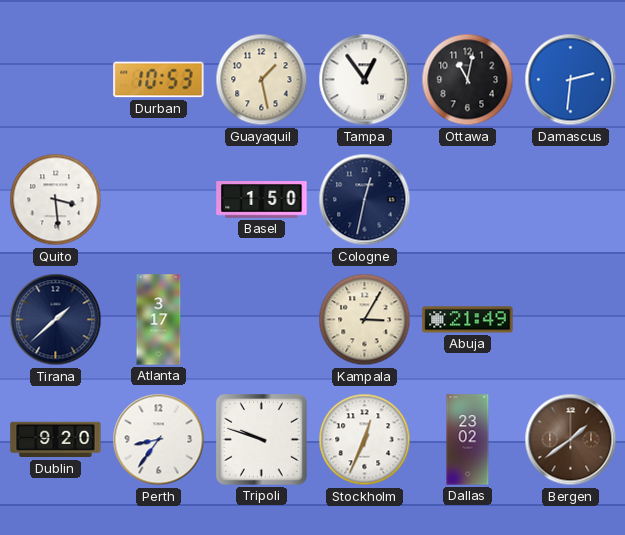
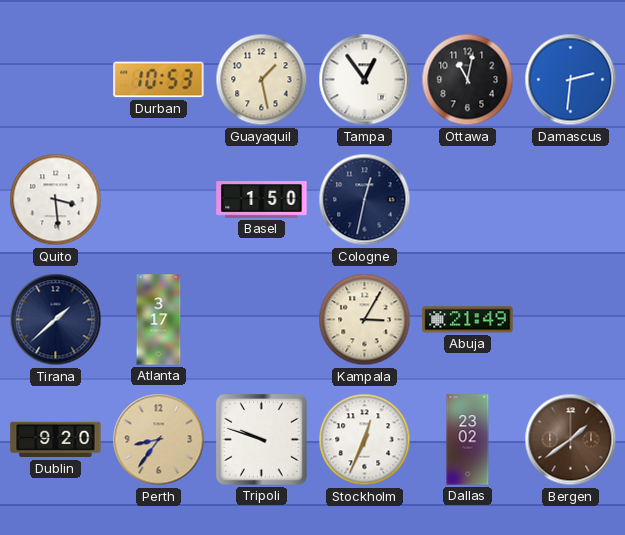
Perth dial: white -> champagne
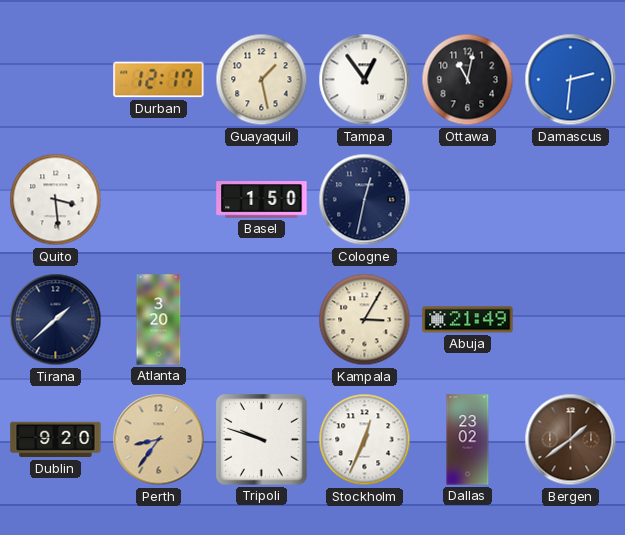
Durban: 10:53 -> 12:17
Atlanta: 3:17 -> 3:20
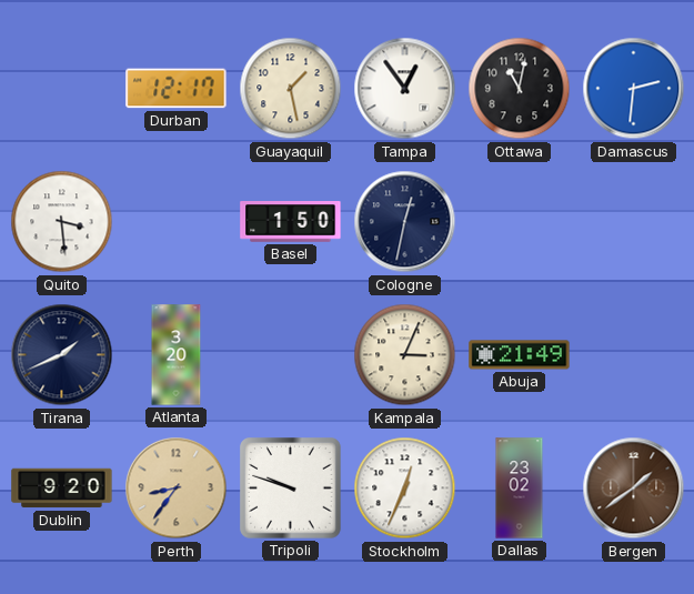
Tirana: 1:38 -> 1:41
Kampala: 3:05 -> 3:04
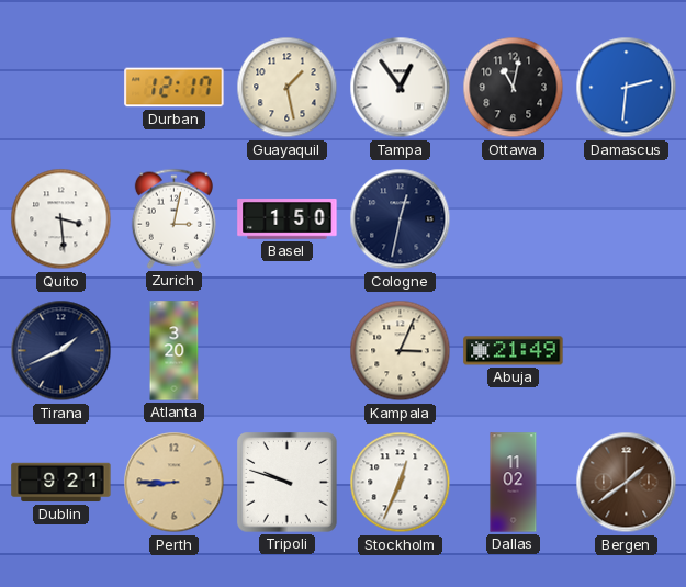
Zurich: none -> 3:02
Dublin: 9:20 -> 9:21
Perth: 8:36 -> 8:45
Dallas: 23:02 -> 11:02
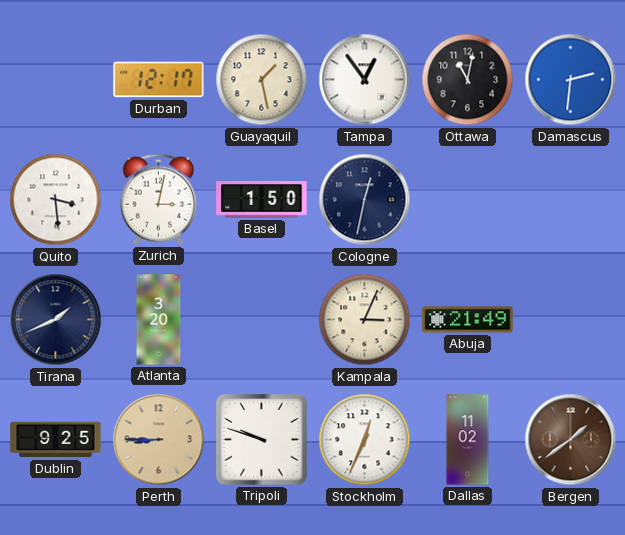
Dublin: 9:21 -> 9:25
